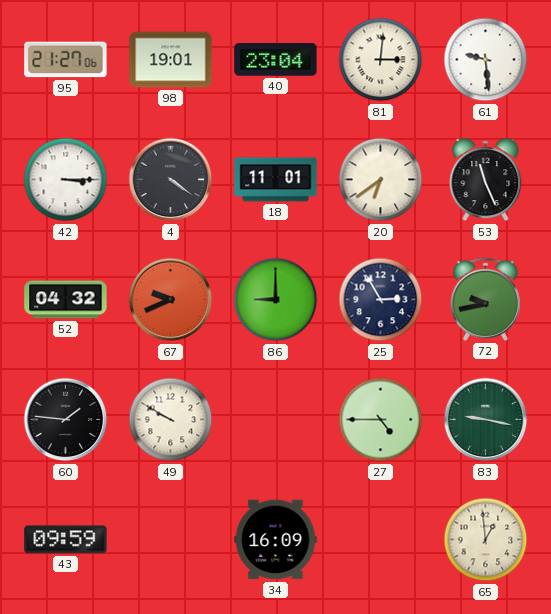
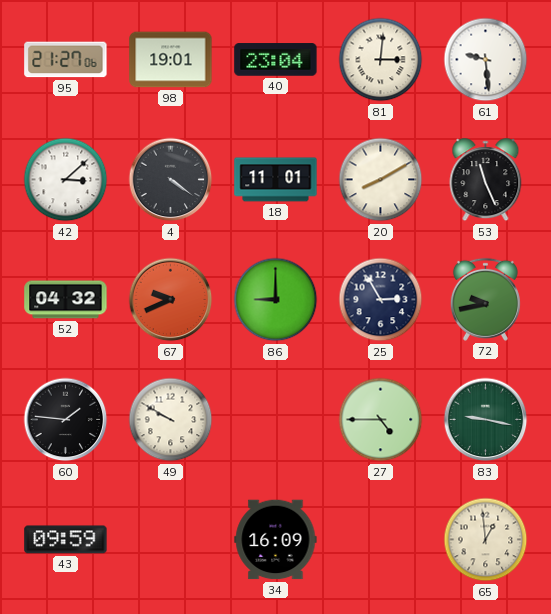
42: 3:15 -> 3:08
20: 6:39 -> 8:10
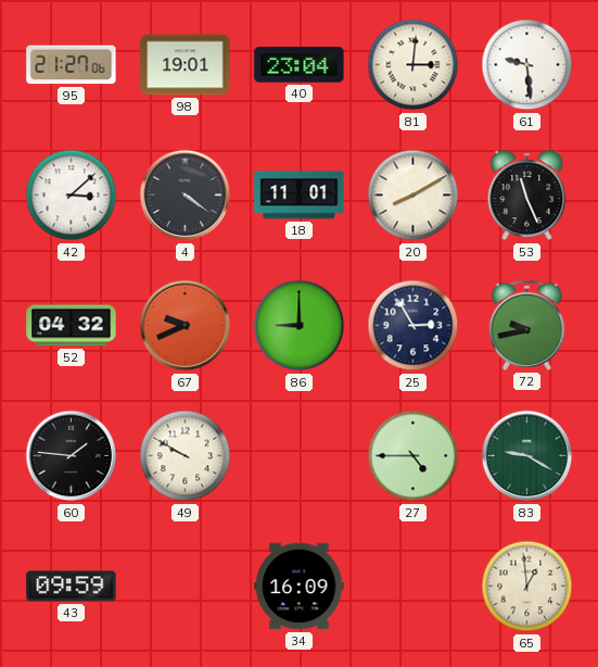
83: 9:17 -> 9:20
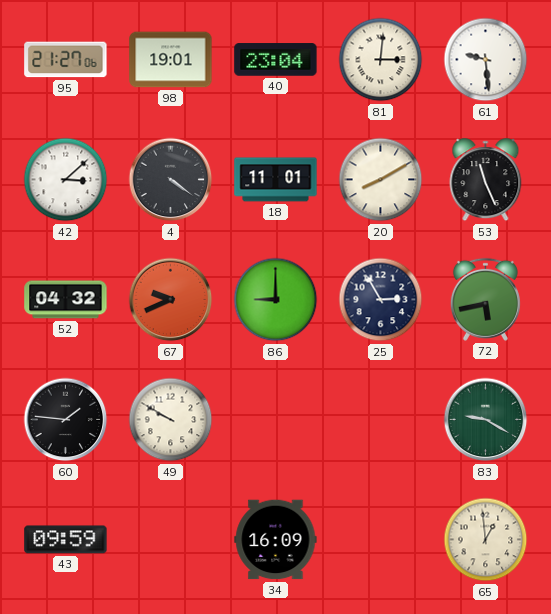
72: 9:43 -> 5:43
27: 4:45 -> none
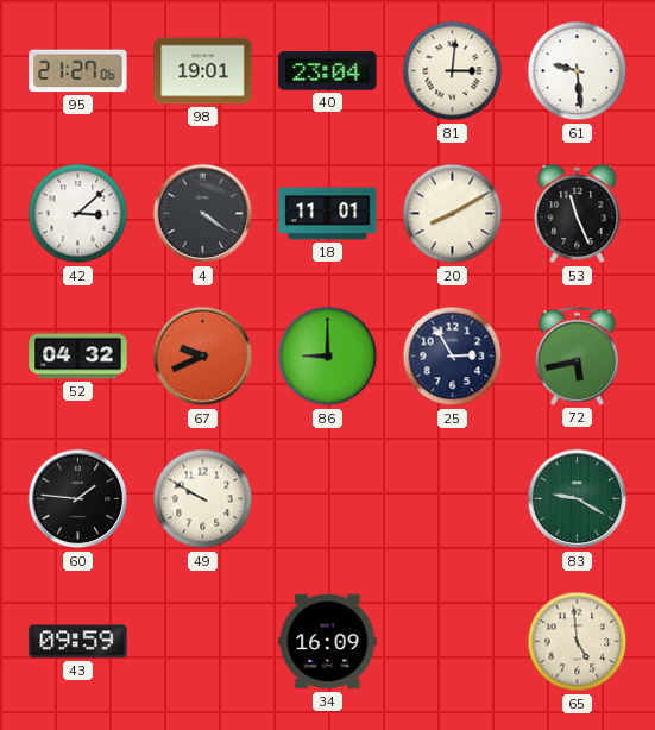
65: 12:59 -> 4:59
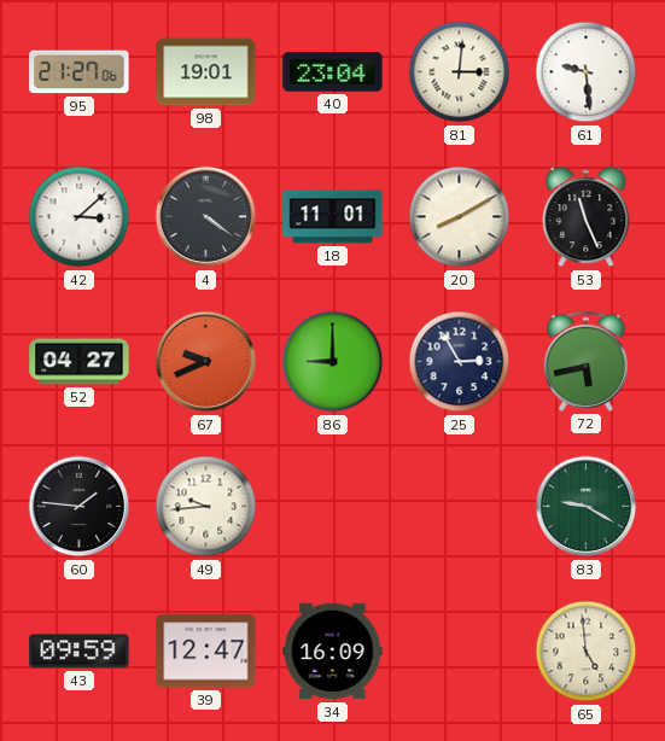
52: 04:32 -> 04:27
49: 9:50 -> 9:44
39: none -> 12:47
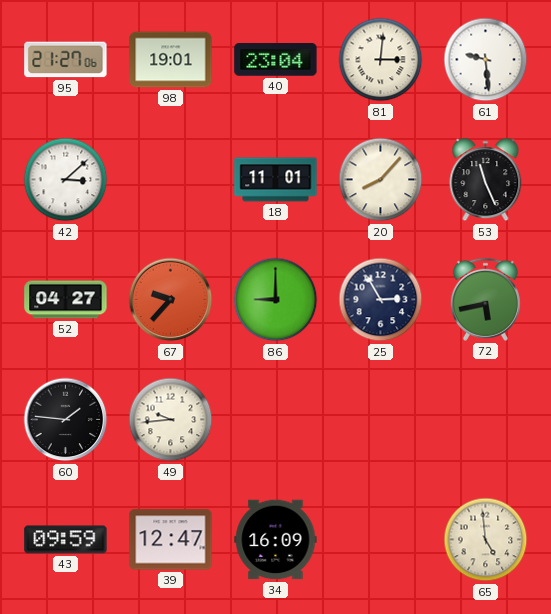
4: 4:21 -> none
20: 8:10 -> 8:07
67: 9:41 -> 9:37
83: 9:20 -> none
